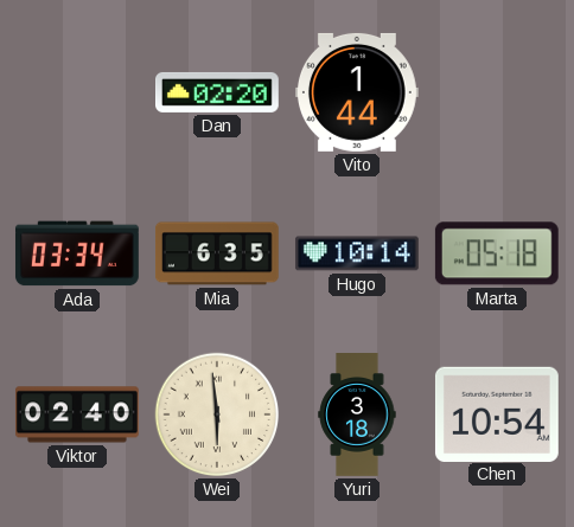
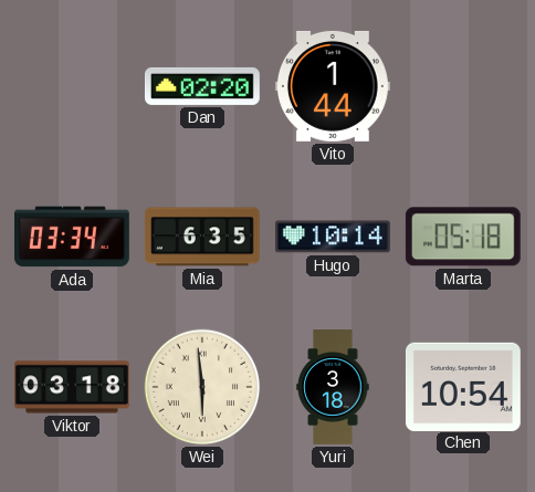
Viktor: 02:40 -> 03:18
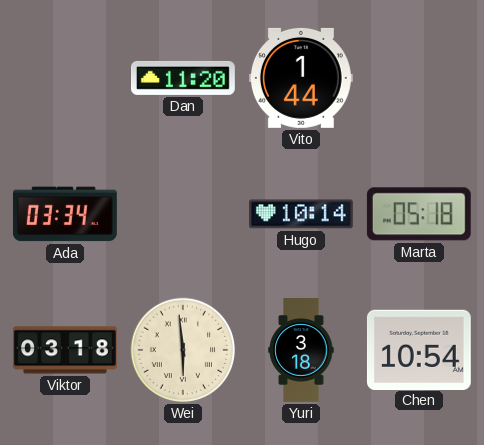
Dan: 02:20 -> 11:20
Mia: 6:35 -> none
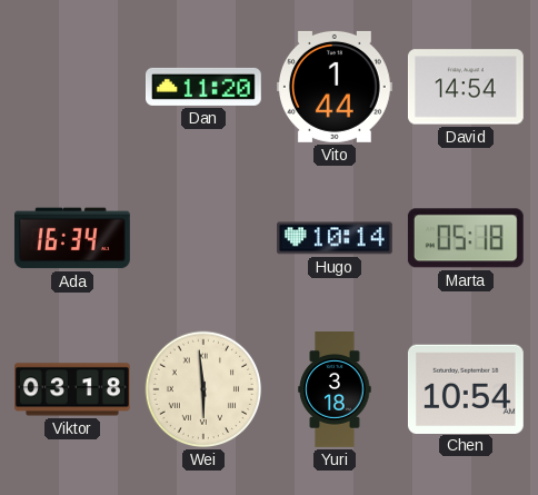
David: none -> 14:54
Ada: 03:34 -> 16:34
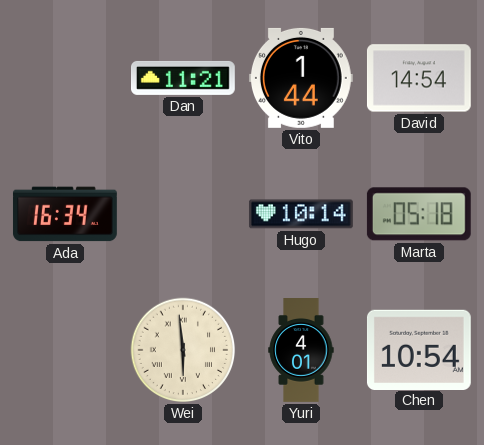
Dan: 11:20 -> 11:21
Viktor: 03:18 -> none
Yuri: 3:18 -> 4:01
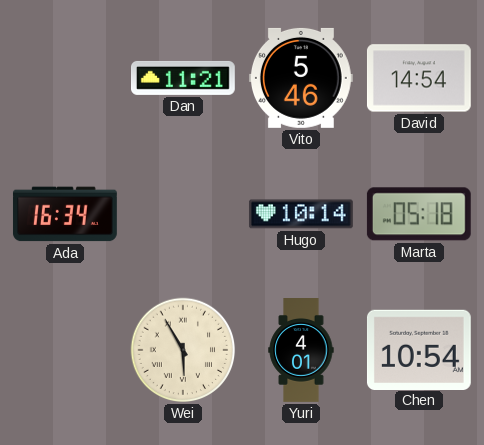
Vito: 1:44 -> 5:46
Wei: 5:59 -> 5:55
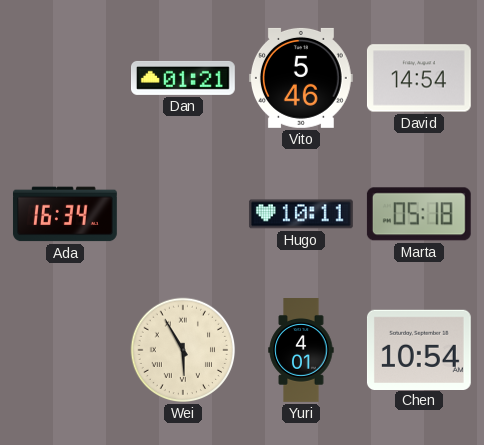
Dan: 11:21 -> 01:21
Hugo: 10:14 -> 10:11
